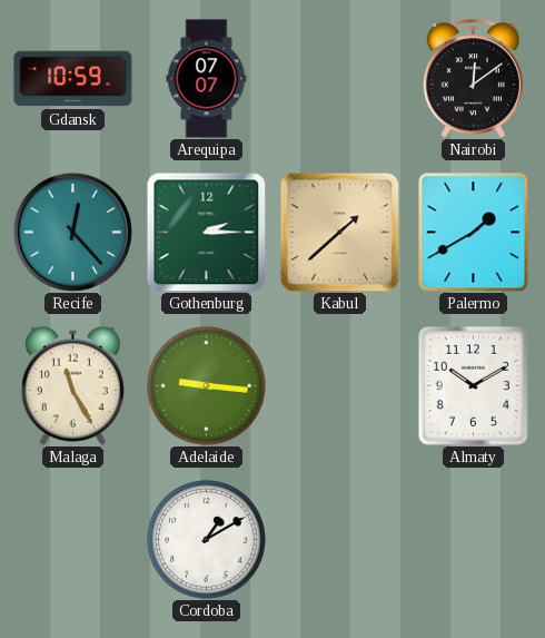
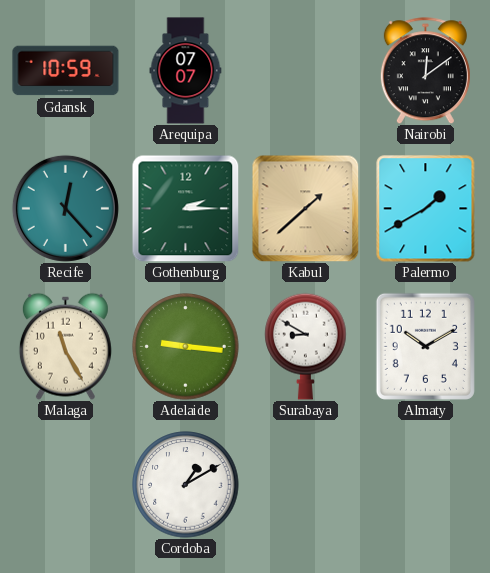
Surabaya: none -> 8:50
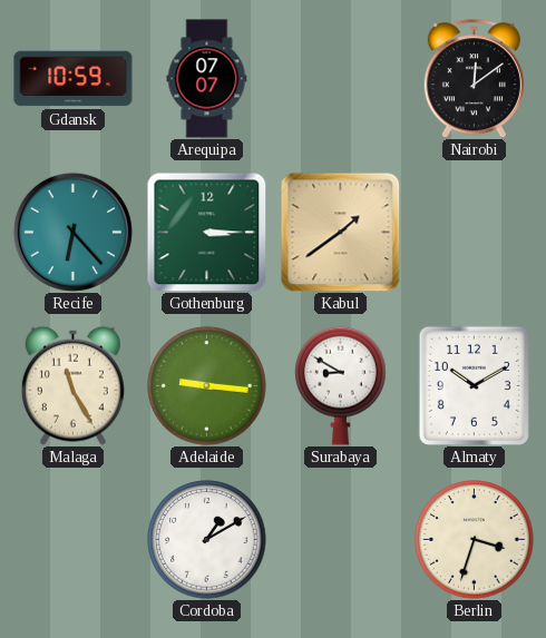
Recife: 12:23 -> 6:23
Gothenburg: 2:15 -> 3:15
Kabul: 1:38 -> 1:39
Palermo: 1:40 -> none
Berlin: none -> 3:33
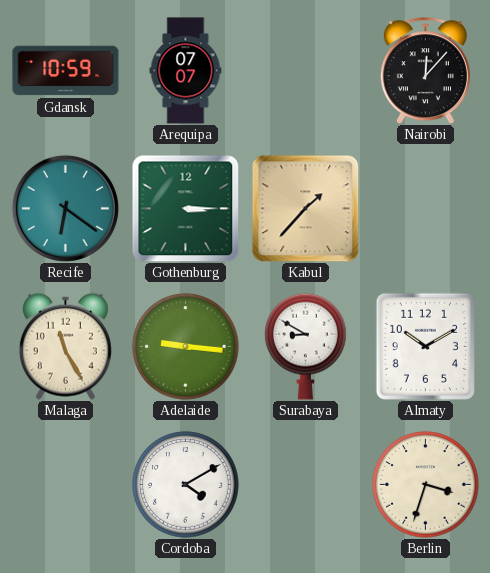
Nairobi: 12:09 -> 12:07
Recife: 6:23 -> 6:21
Kabul: 1:39 -> 1:37
Cordoba: 1:10 -> 4:10
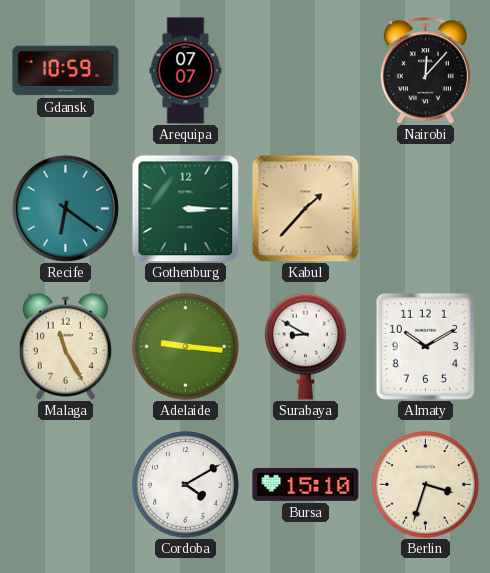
Bursa: none -> 15:10
